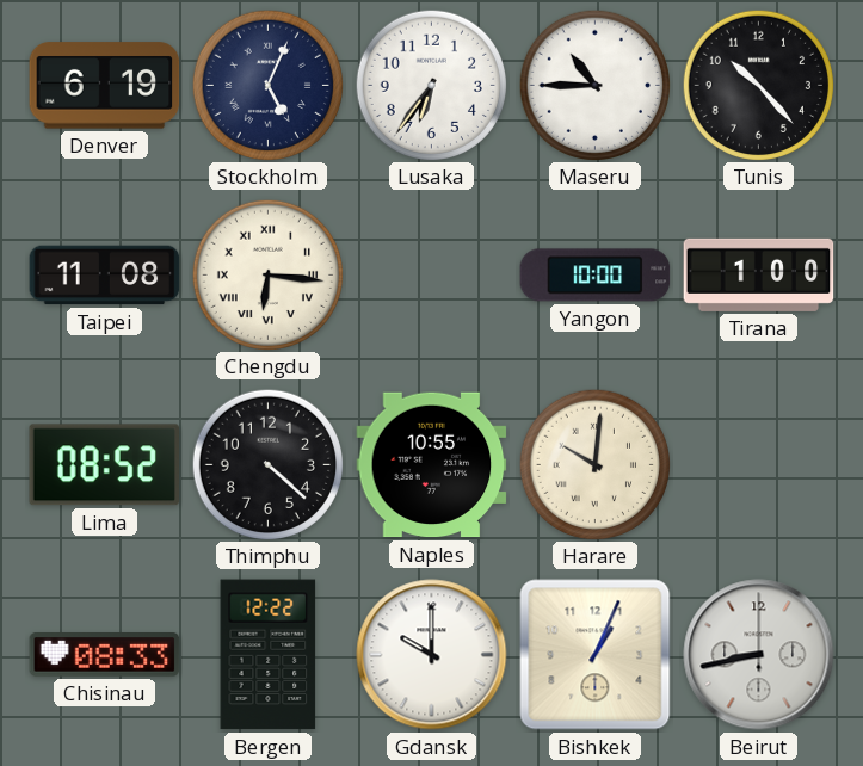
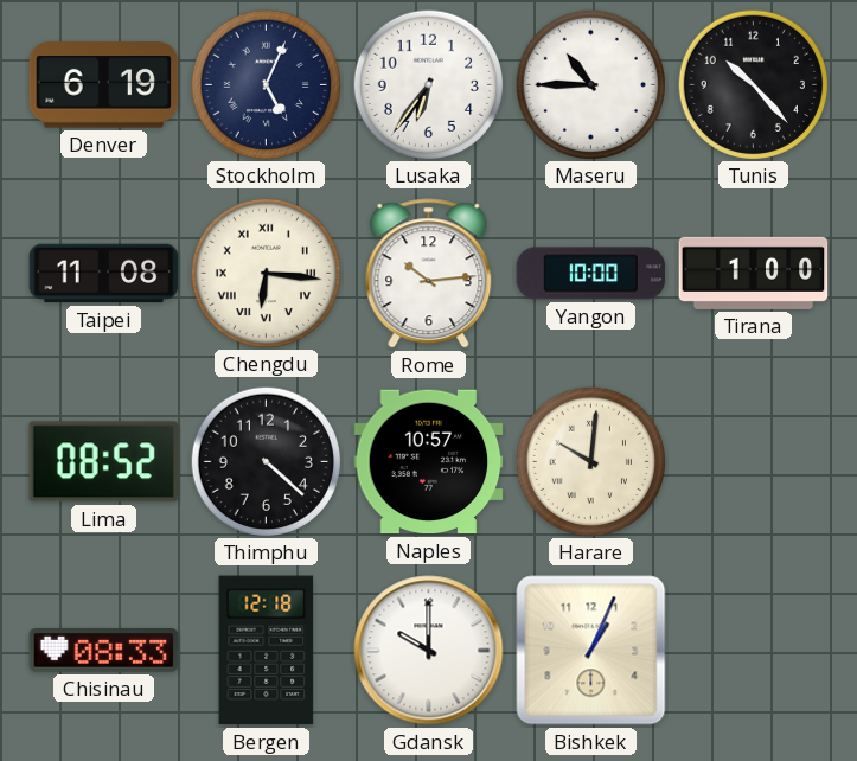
Rome: none -> 10:14
Naples: 10:55 -> 10:57
Bergen: 12:22 -> 12:18
Beirut: 8:43 -> none
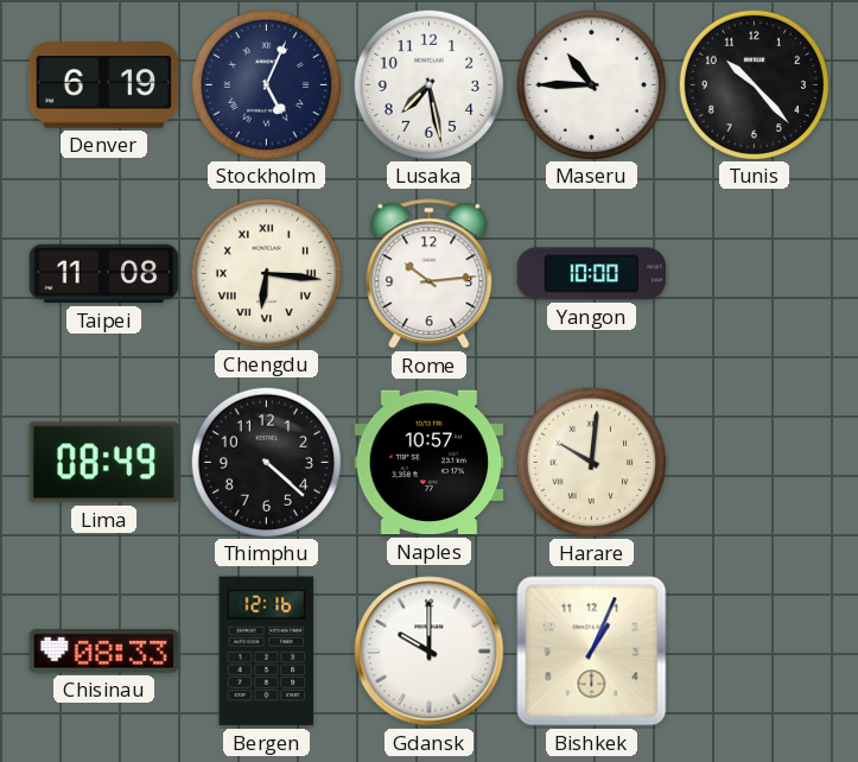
Lusaka: 6:36 -> 7:28
Tirana: 1:00 -> none
Lima: 08:52 -> 08:49
Bergen: 12:18 -> 12:16
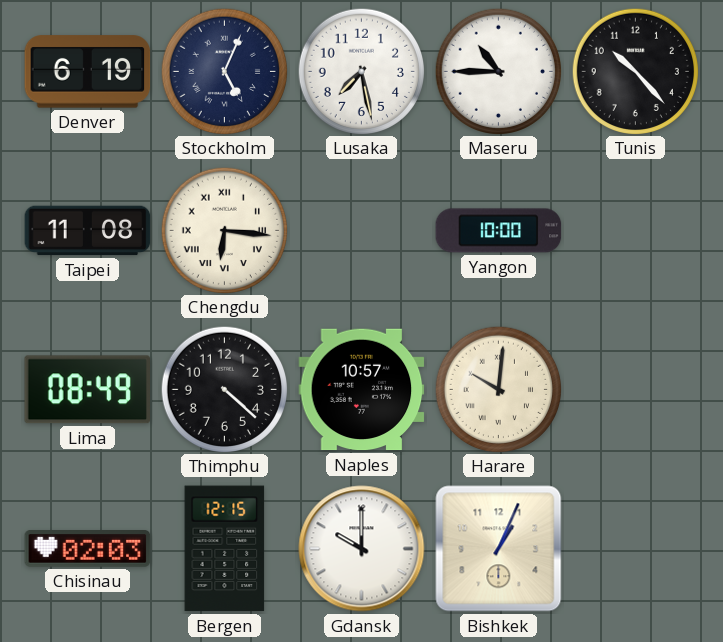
Rome: 10:14 -> none
Chisinau: 08:33 -> 02:03
Bergen: 12:16 -> 12:15
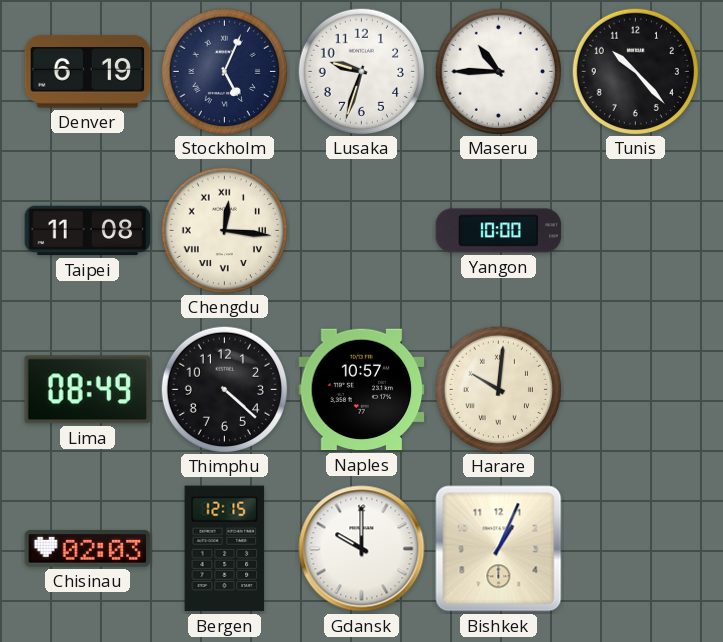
Lusaka: 7:28 -> 9:33
Chengdu: 6:16 -> 12:16
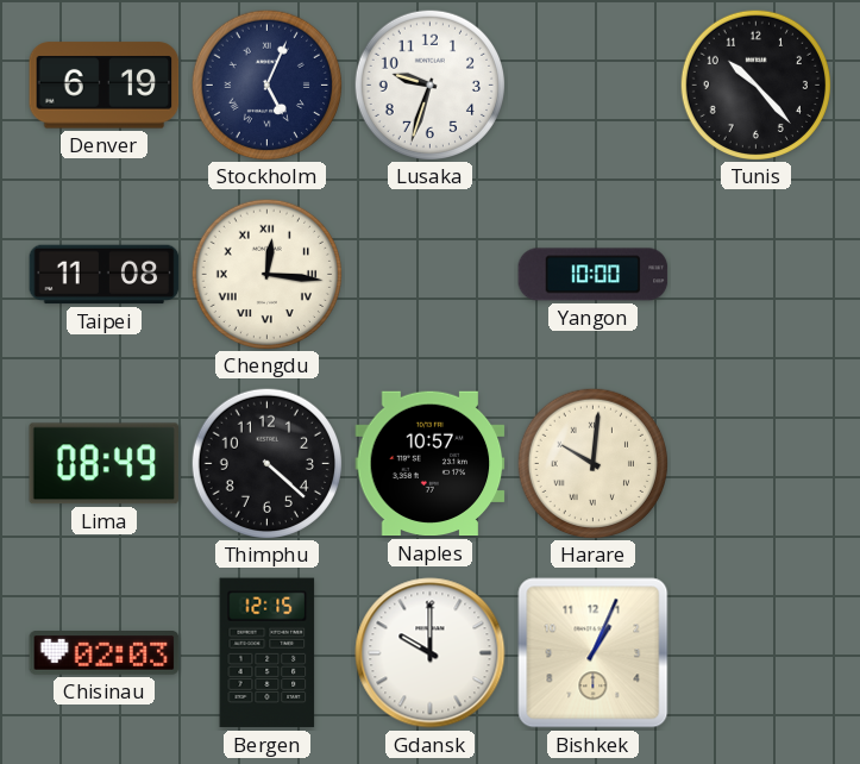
Maseru: 10:45 -> none
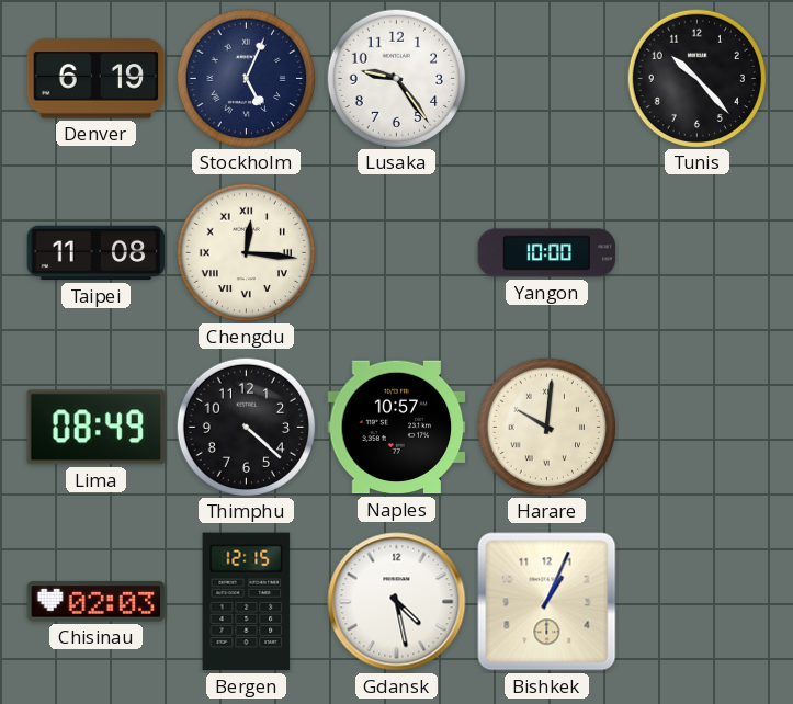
Lusaka: 9:33 -> 9:24
Gdansk: 10:00 -> 4:28
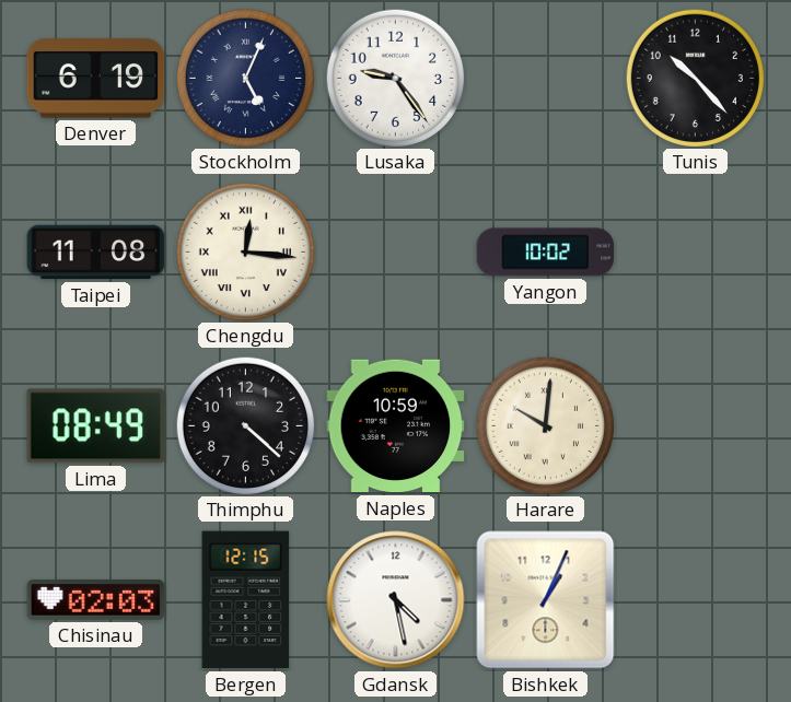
Yangon: 10:00 -> 10:02
Naples: 10:57 -> 10:59
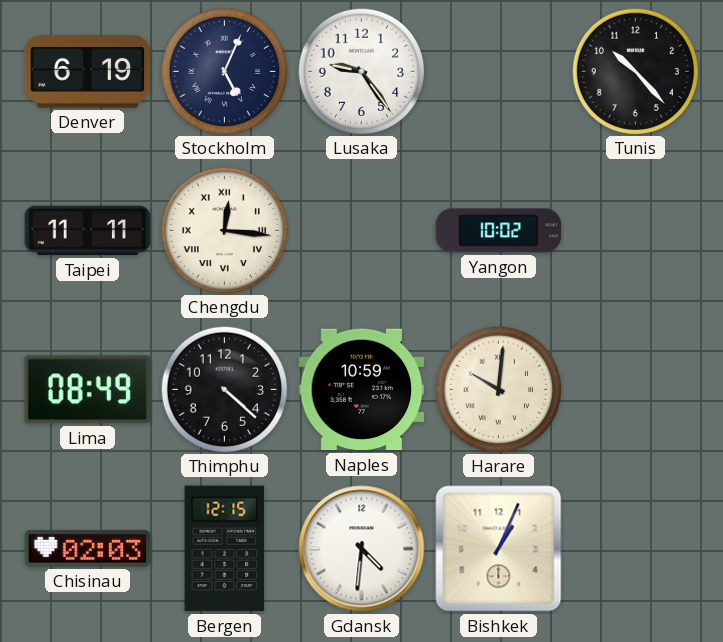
Taipei: 11:08 -> 11:11
Gdansk: 4:28 -> 4:31
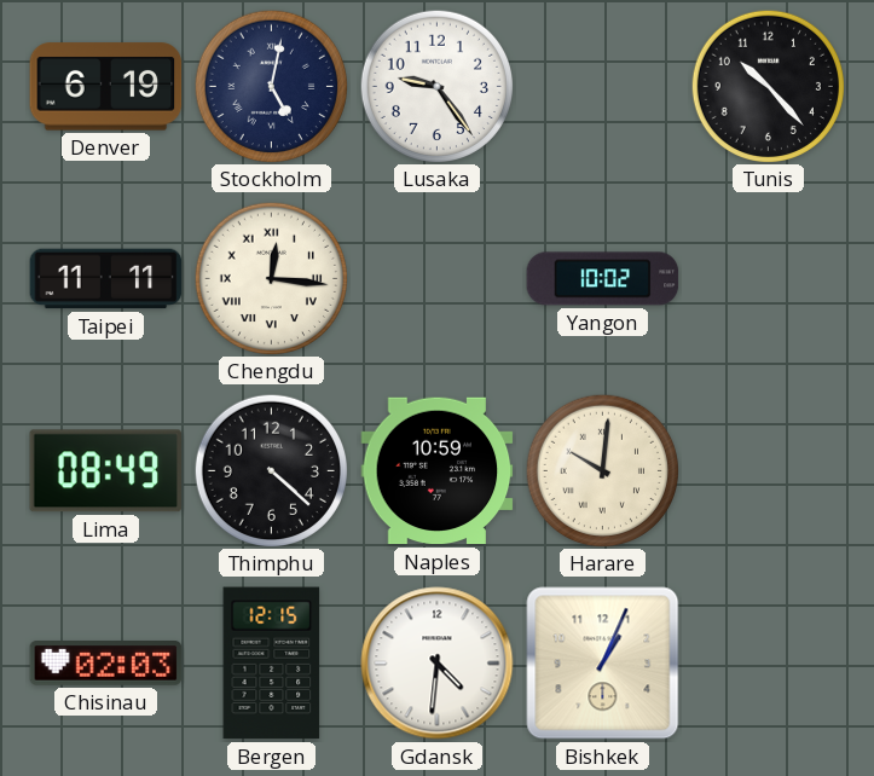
Stockholm: 5:04 -> 5:02
